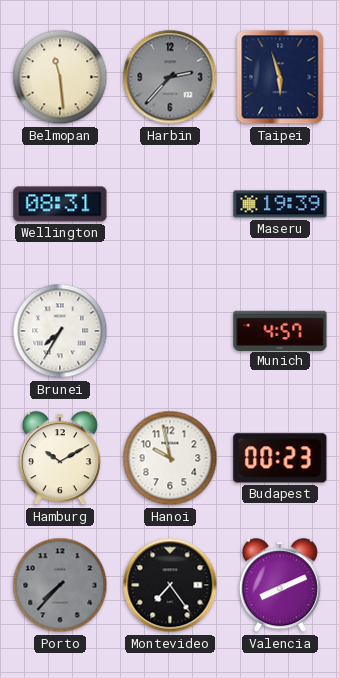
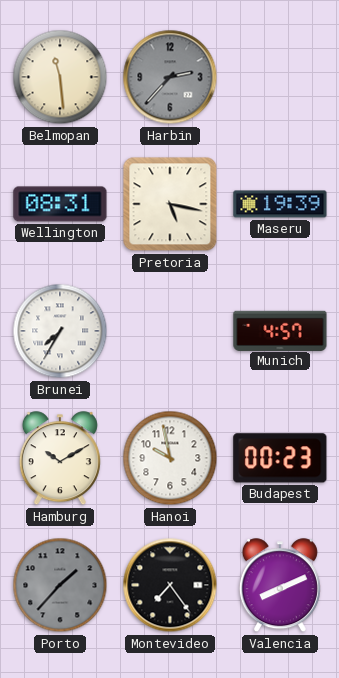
Taipei: 5:57 -> none
Pretoria: none -> 5:17
Porto: 7:37 -> 1:37
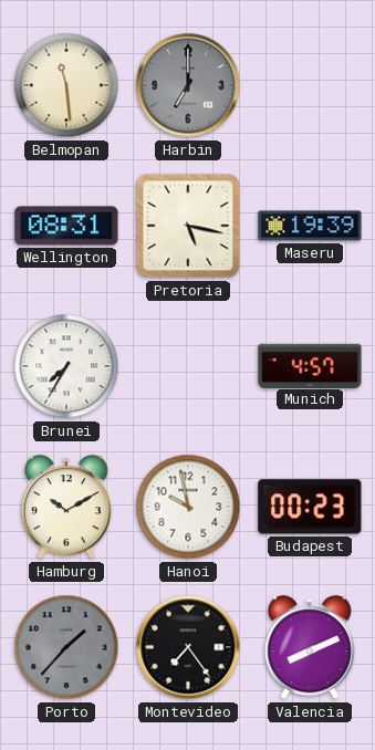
Harbin: 2:37 -> 7:00
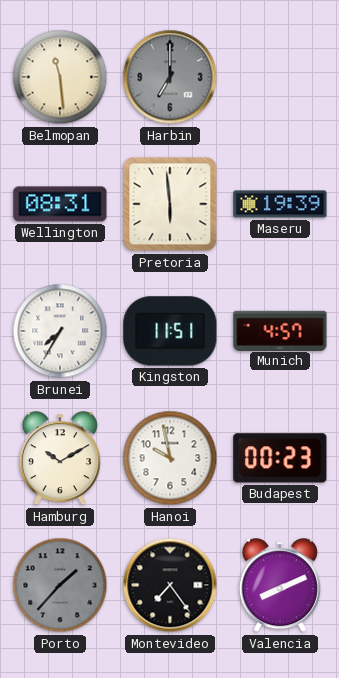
Pretoria: 5:17 -> 5:59
Kingston: none -> 11:51
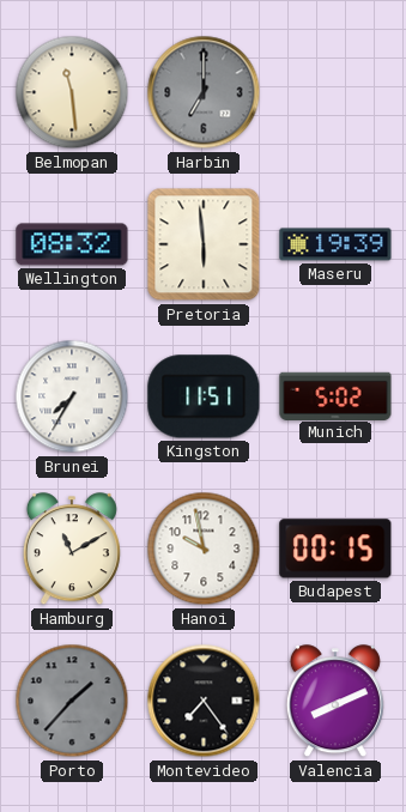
Wellington: 08:31 -> 08:32
Munich: 4:57 -> 5:02
Hamburg: 10:10 -> 11:10
Budapest: 00:23 -> 00:15
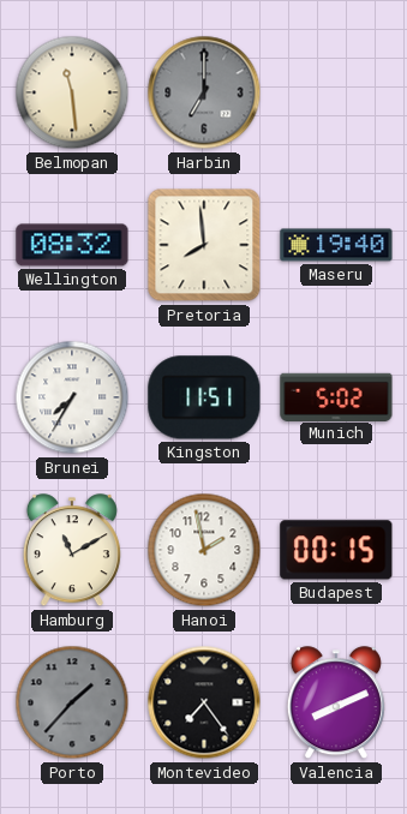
Pretoria: 5:59 -> 7:59
Maseru: 19:39 -> 19:40
Hanoi: 9:58 -> 1:58
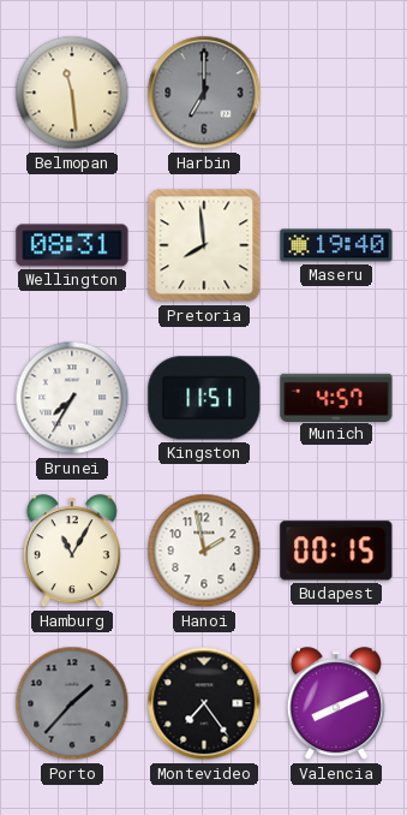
Wellington: 08:32 -> 08:31
Munich: 5:02 -> 4:57
Hamburg: 11:10 -> 11:05
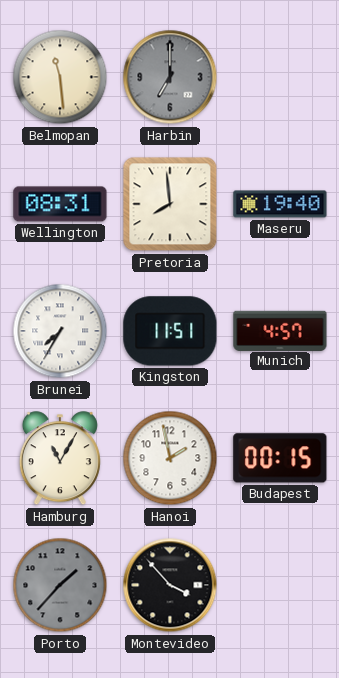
Montevideo: 7:24 -> 3:53
Valencia: 8:11 -> none
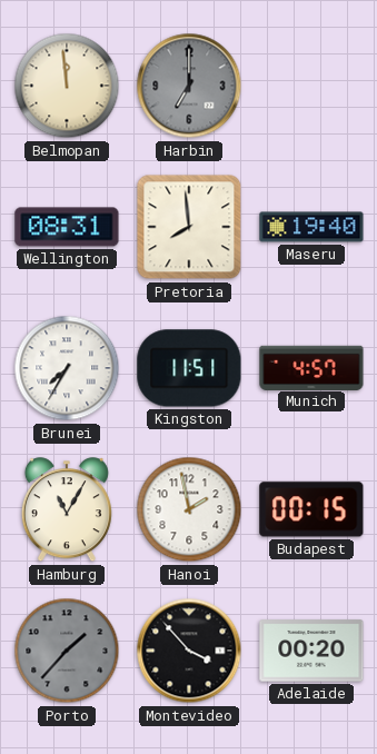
Belmopan: 11:29 -> 11:59
Adelaide: none -> 00:20
